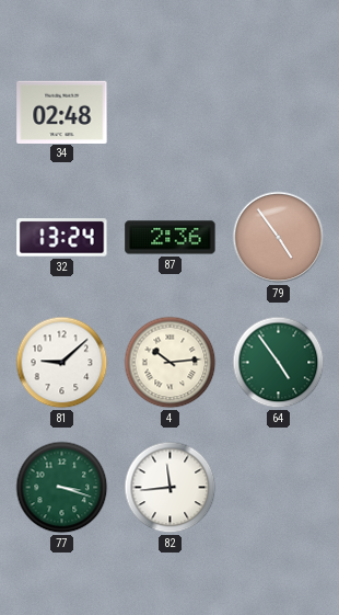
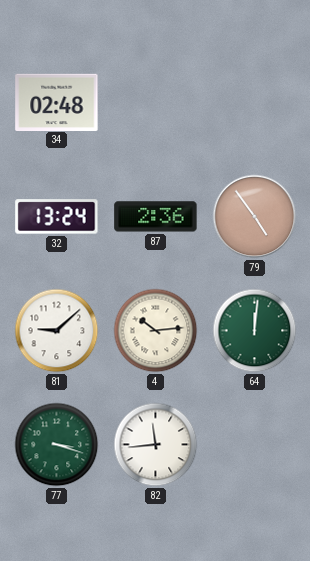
64: 4:54 -> 12:01
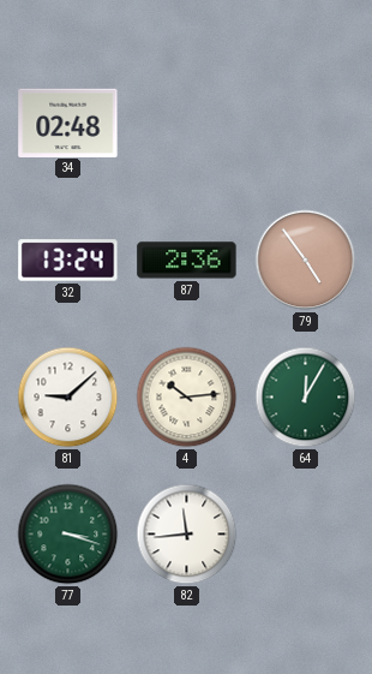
64: 12:01 -> 12:05
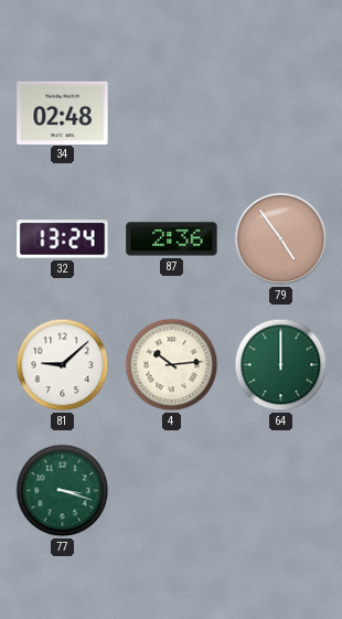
64: 12:05 -> 12:00
82: 11:44 -> none
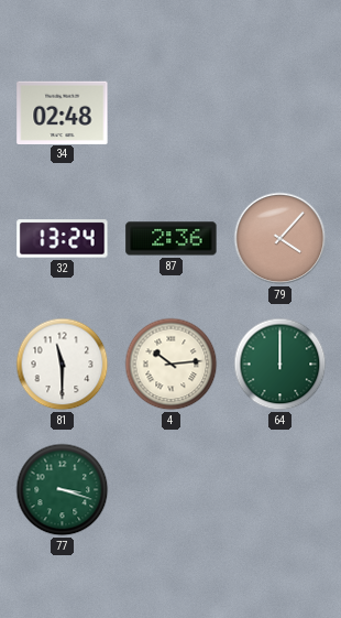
79: 4:54 -> 4:07
81: 9:08 -> 11:30
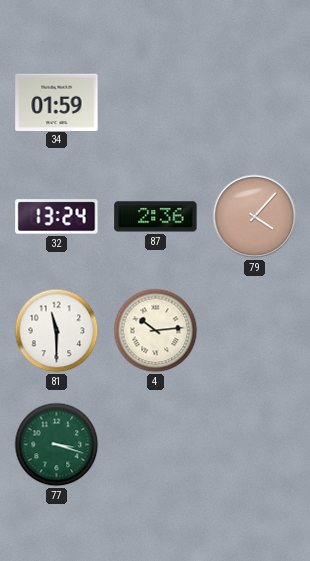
34: 02:48 -> 01:59
64: 12:00 -> none
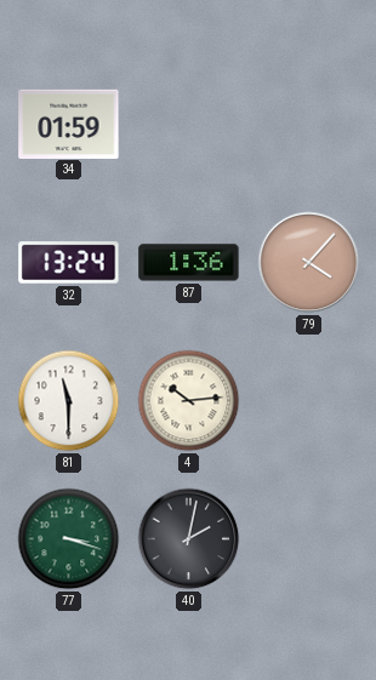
87: 2:36 -> 1:36
40: none -> 2:02
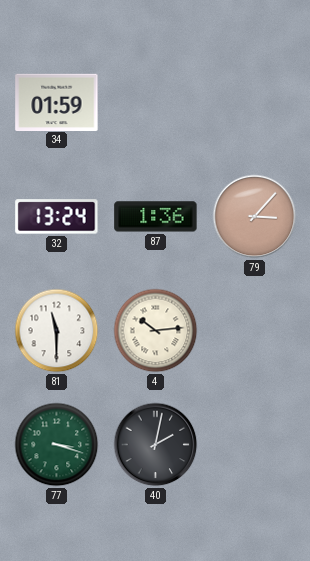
79: 4:07 -> 3:07
